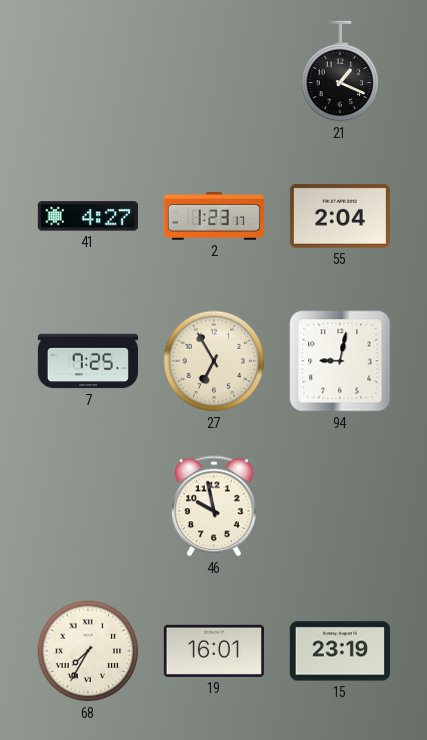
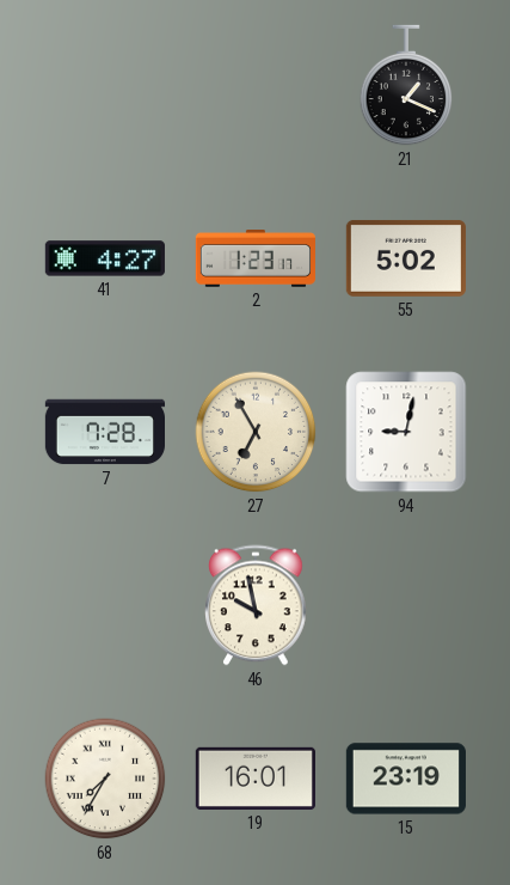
55: 2:04 -> 5:02
7: 7:25 -> 7:28
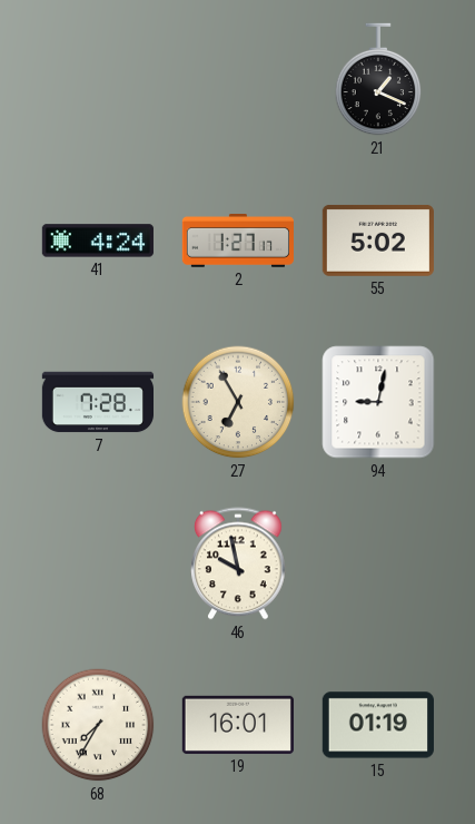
41: 4:27 -> 4:24
2: 1:23 -> 1:27
15: 23:19 -> 01:19
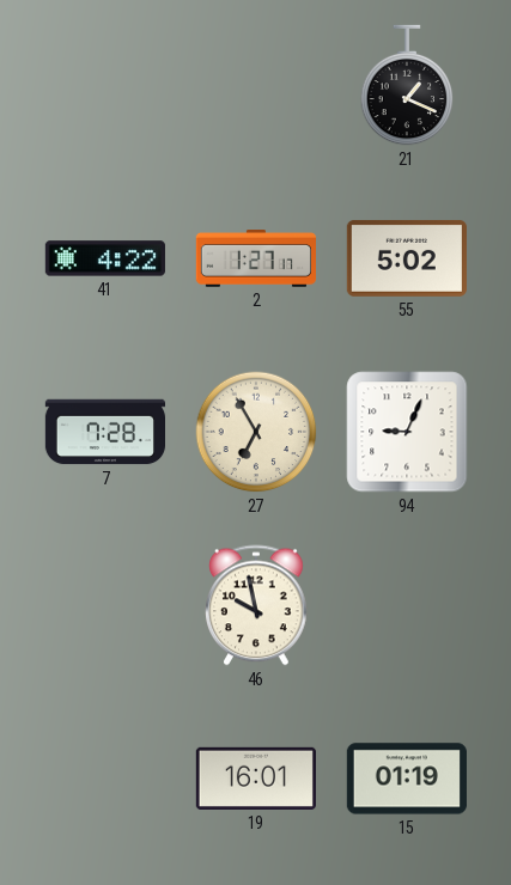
41: 4:24 -> 4:22
94: 9:02 -> 9:04
68: 7:35 -> none
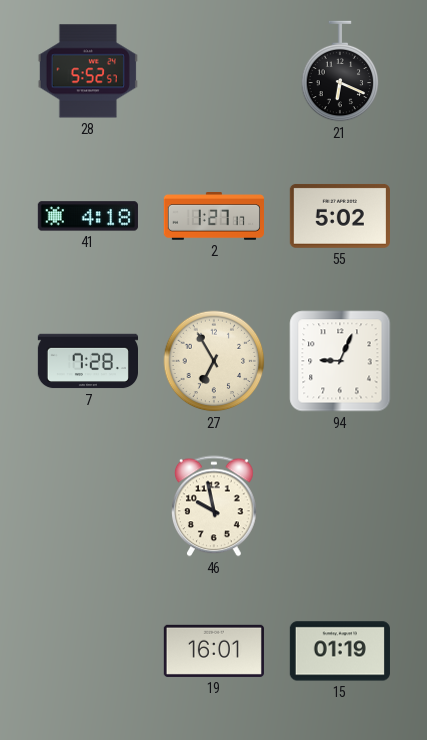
28: none -> 5:52
21: 1:19 -> 6:19
41: 4:22 -> 4:18
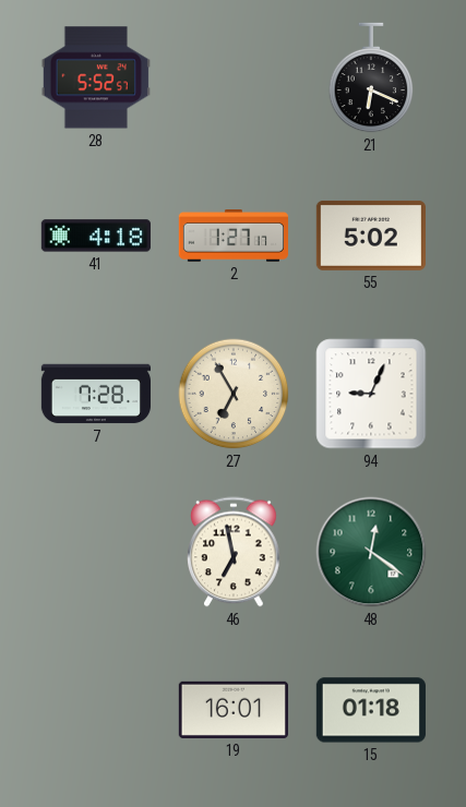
46: 9:58 -> 6:58
48: none -> 12:21
15: 01:19 -> 01:18
